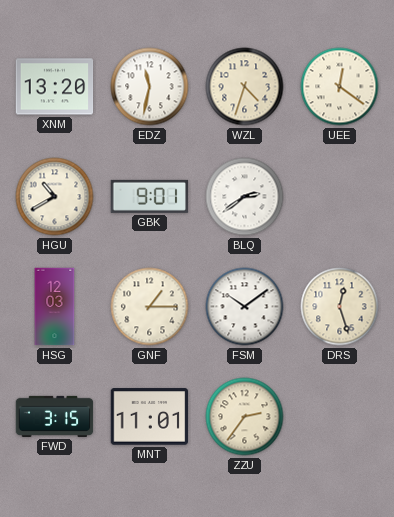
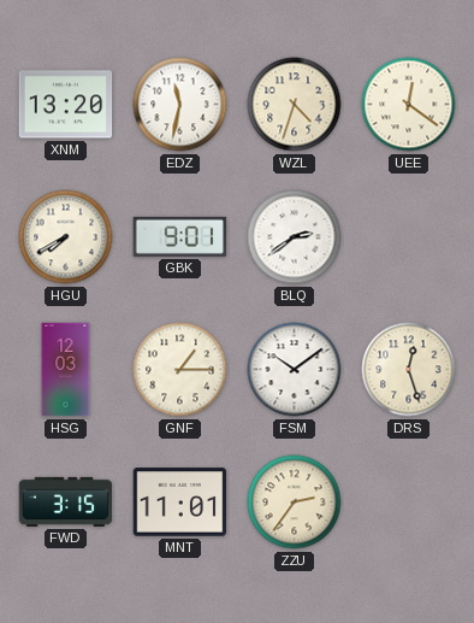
HGU: 10:40 -> 7:40
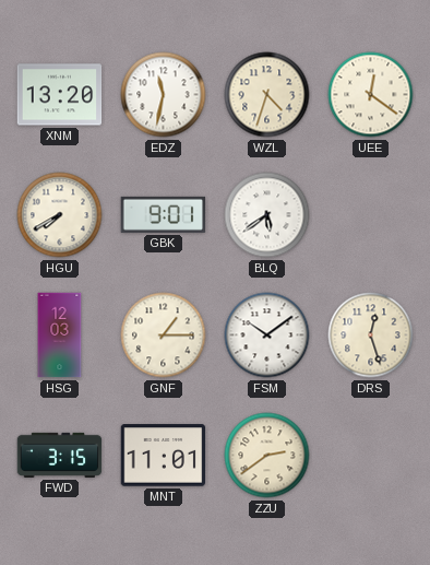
BLQ: 2:39 -> 5:39
ZZU: 2:36 -> 2:39
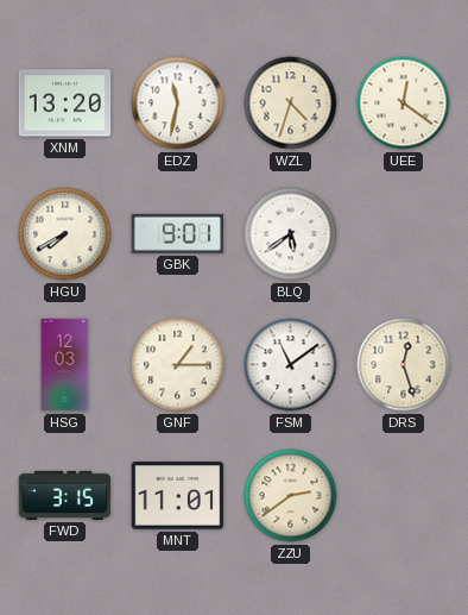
FSM: 10:09 -> 11:09
